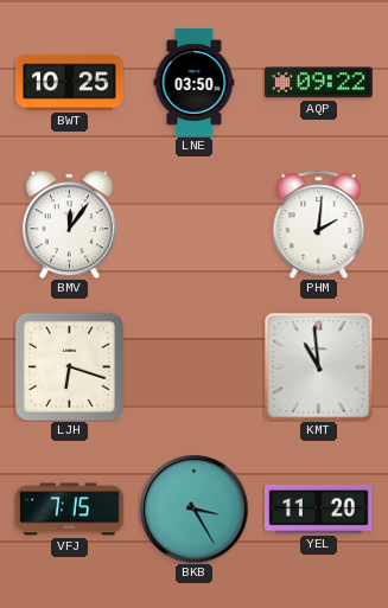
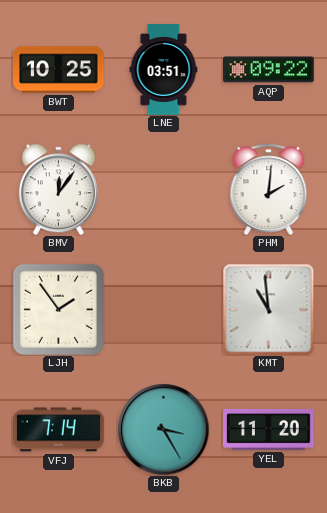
LNE: 03:50 -> 03:51
LJH: 6:18 -> 1:54
VFJ: 7:15 -> 7:14
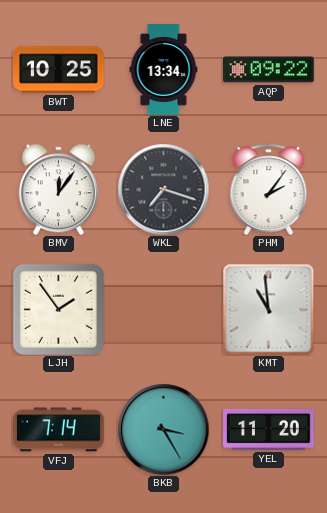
LNE: 03:51 -> 13:34
WKL: none -> 7:18
PHM: 2:01 -> 2:06
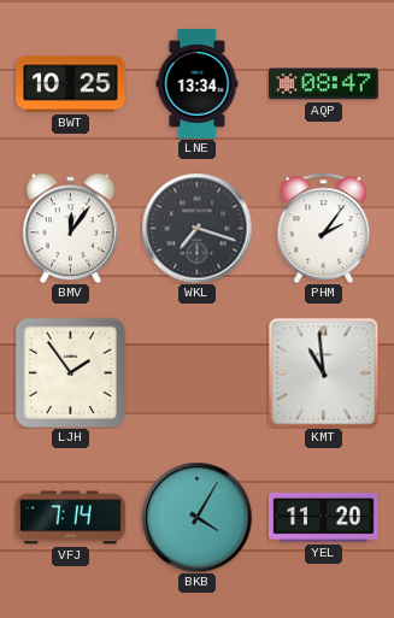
AQP: 09:22 -> 08:47
BKB: 3:25 -> 4:05
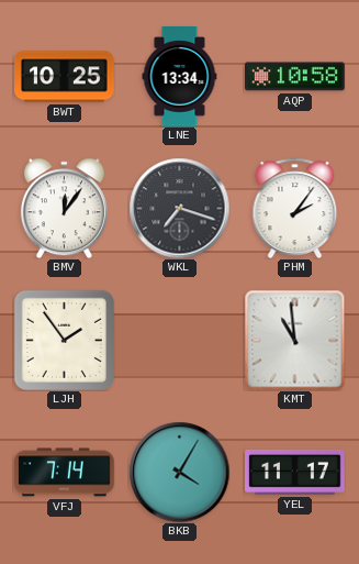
AQP: 08:47 -> 10:58
YEL: 11:20 -> 11:17
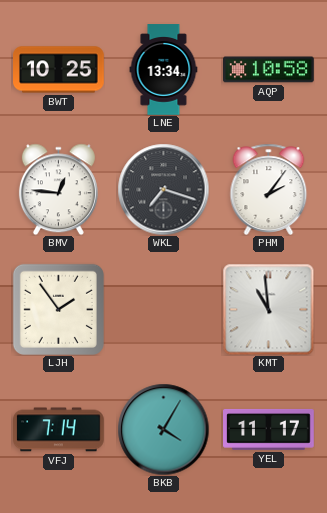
BMV: 12:06 -> 12:46
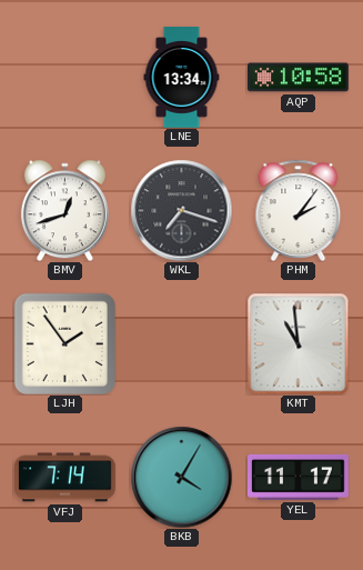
BWT: 10:25 -> none
BMV: 12:46 -> 12:42
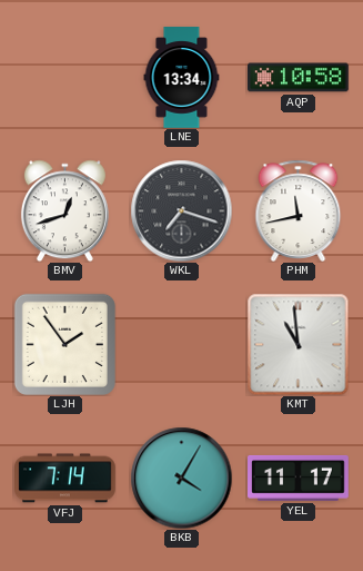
PHM: 2:06 -> 11:43
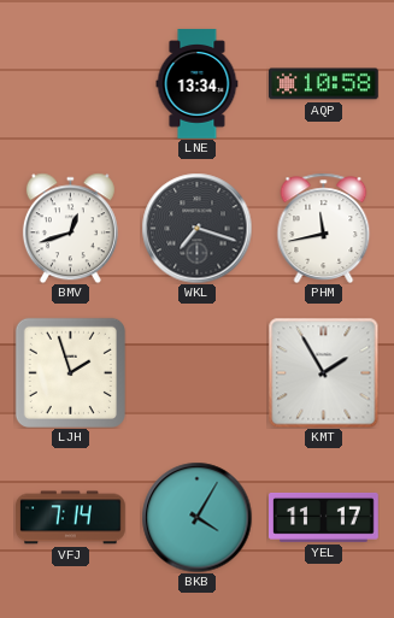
LJH: 1:54 -> 1:57
KMT: 10:59 -> 1:55
